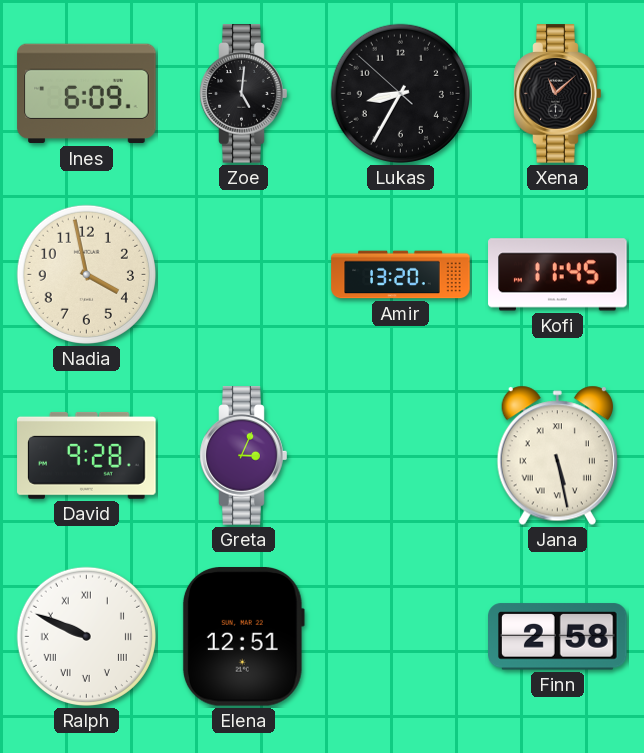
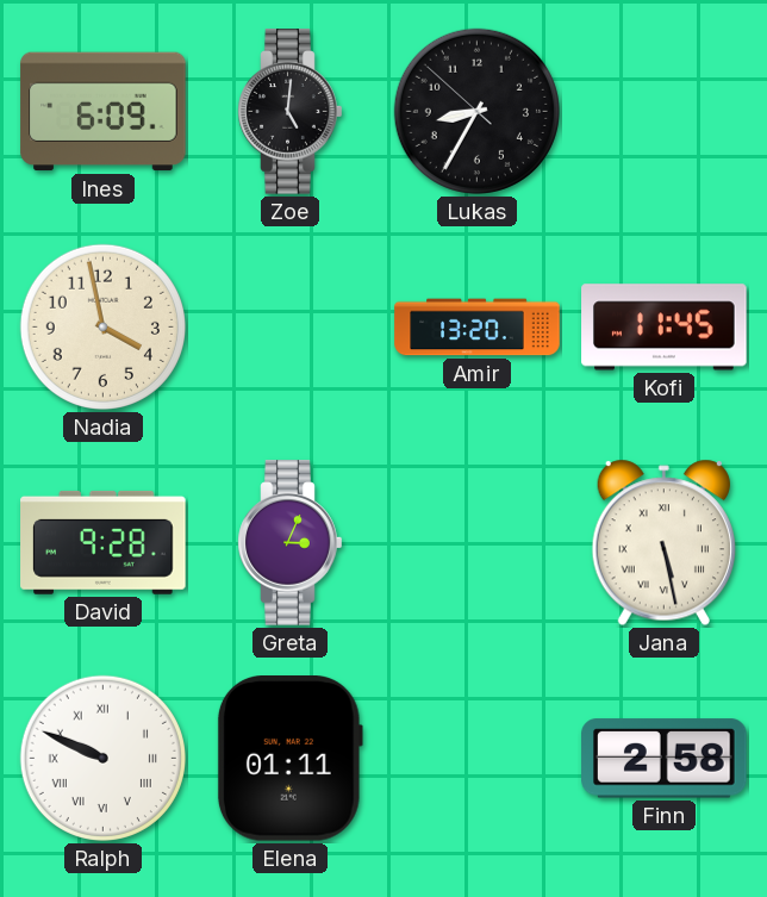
Xena: 11:08 -> none
Elena: 12:51 -> 01:11
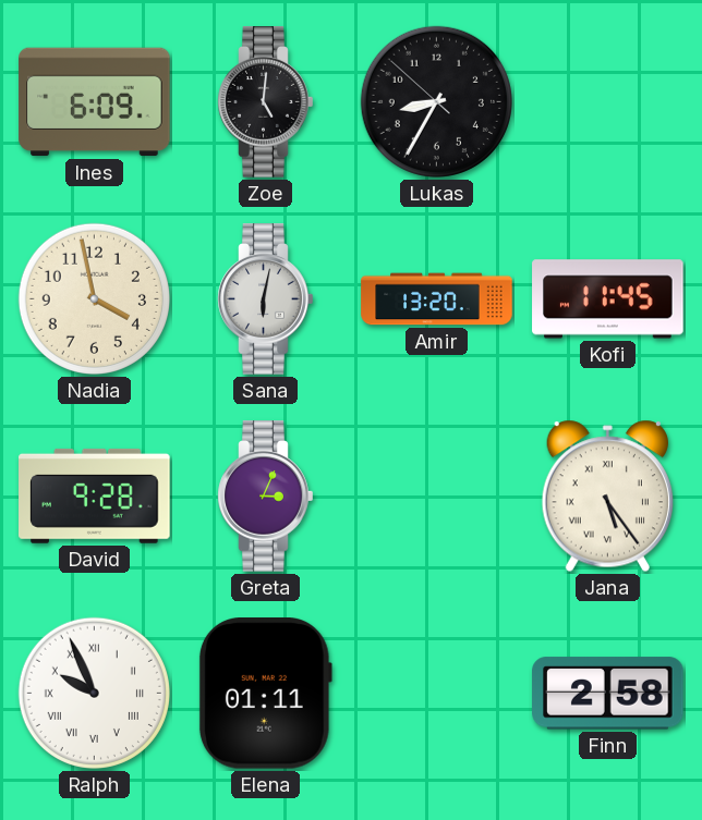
Sana: none -> 6:02
Jana: 5:28 -> 5:24
Ralph: 9:49 -> 9:56
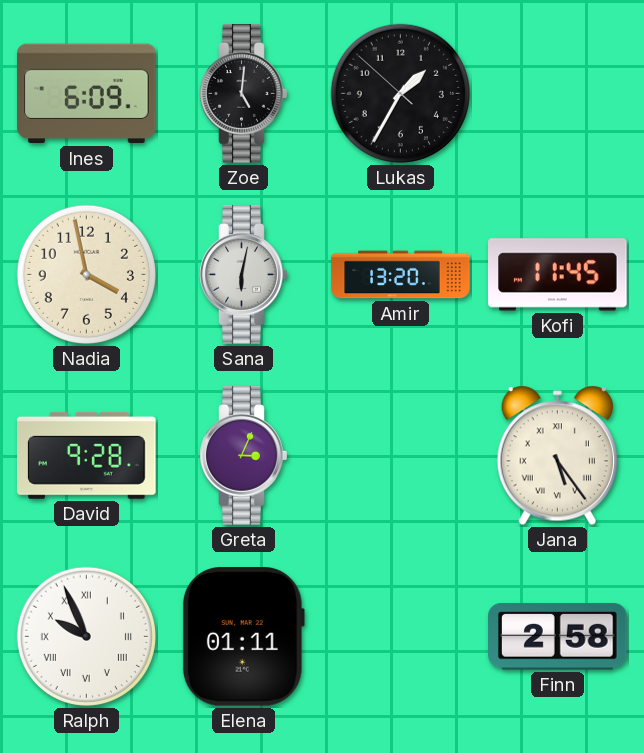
Lukas: 8:34 -> 1:34
